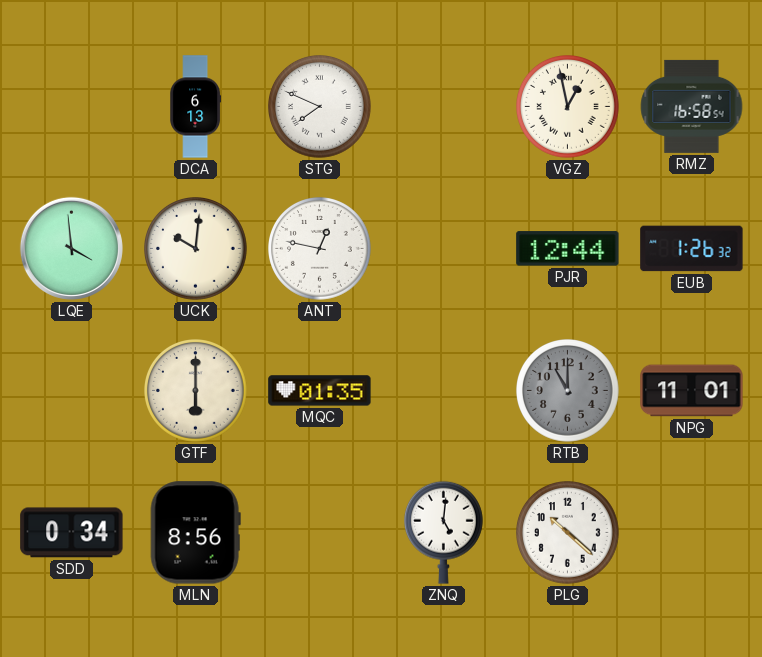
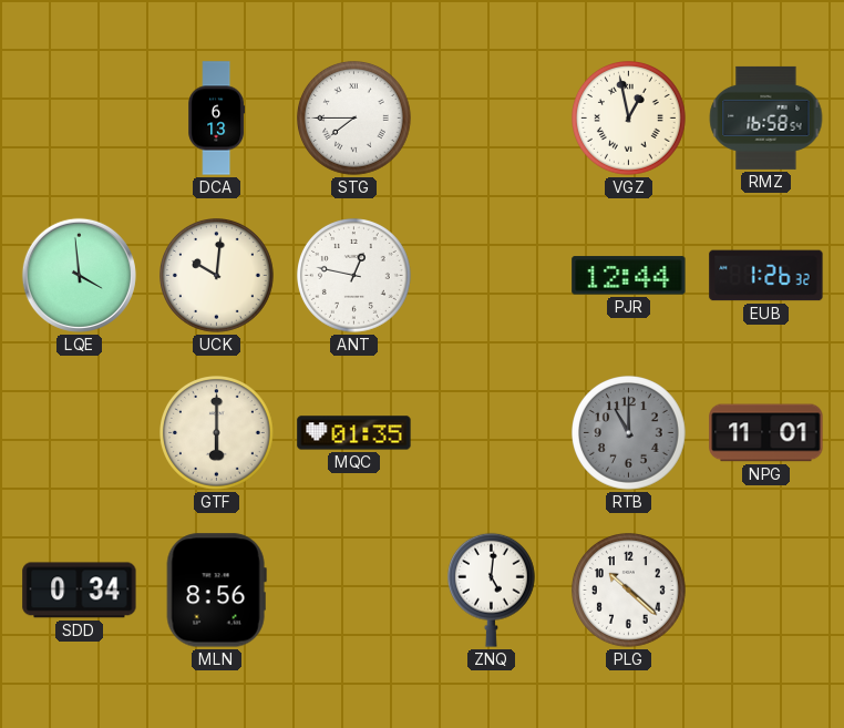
STG: 7:49 -> 7:45
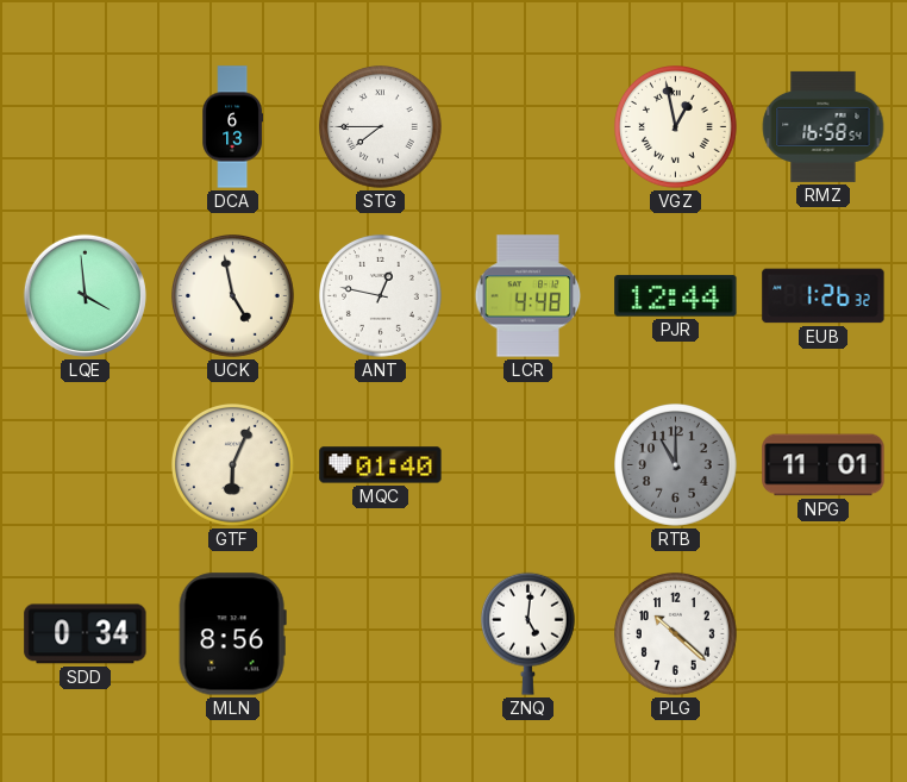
UCK: 10:01 -> 4:58
LCR: none -> 4:48
GTF: 6:00 -> 6:04
MQC: 01:35 -> 01:40
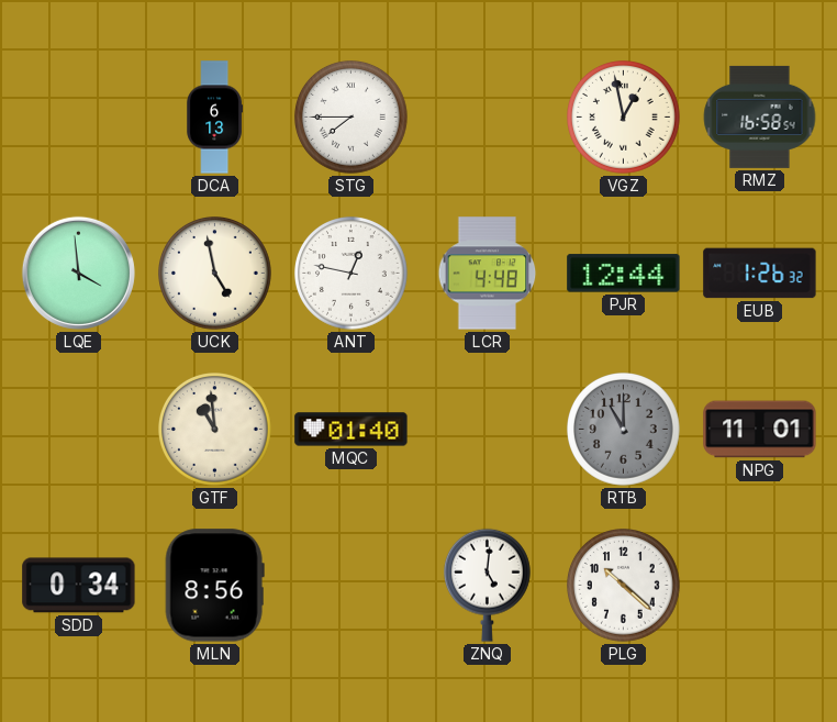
GTF: 6:04 -> 10:59
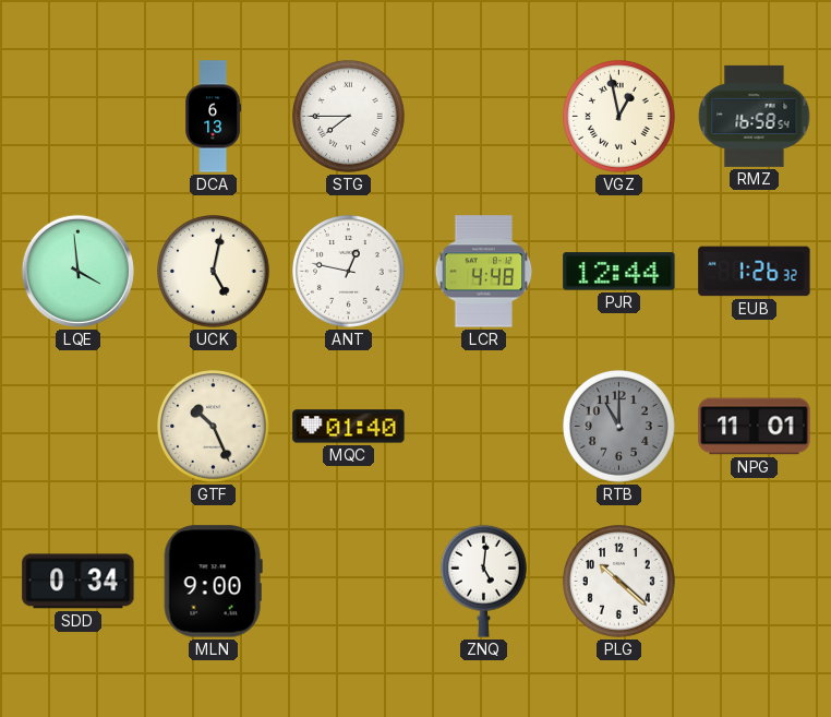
UCK: 4:58 -> 5:02
GTF: 10:59 -> 10:26
MLN: 8:56 -> 9:00
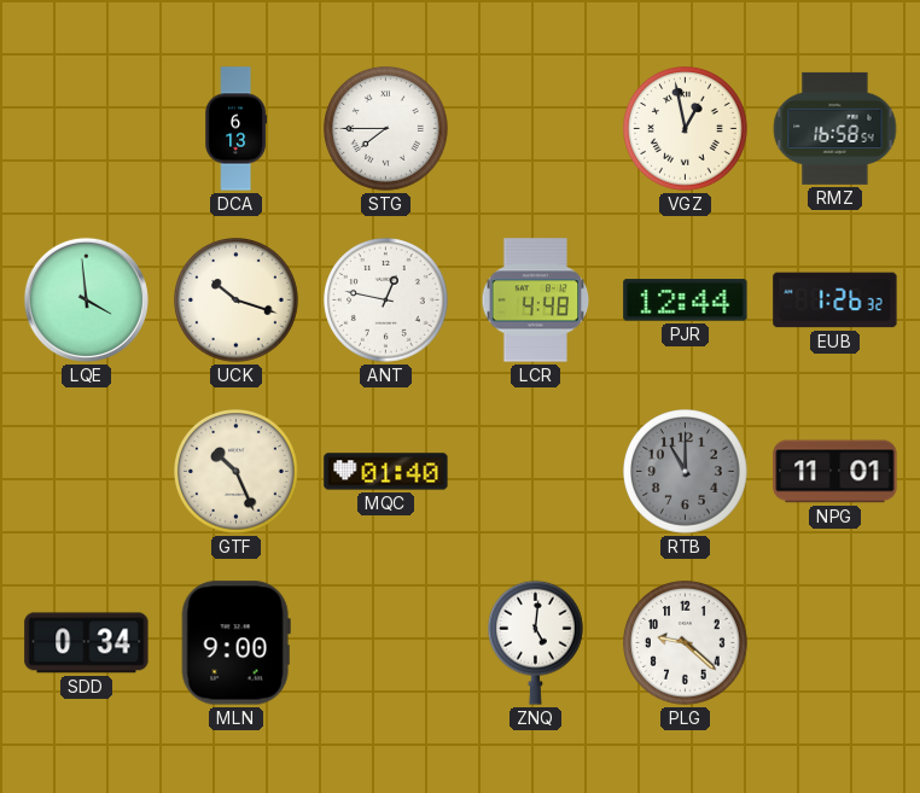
UCK: 5:02 -> 10:18
PLG: 10:22 -> 9:22
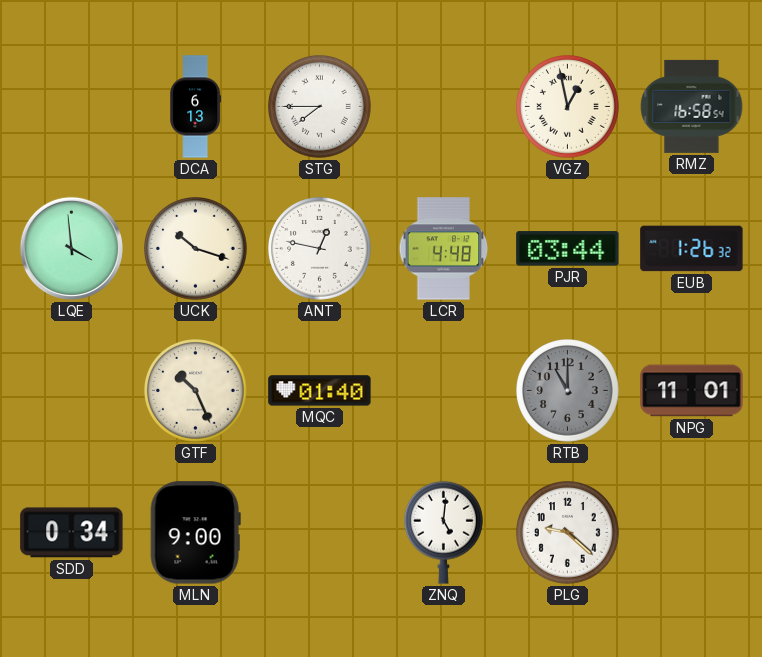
PJR: 12:44 -> 03:44
